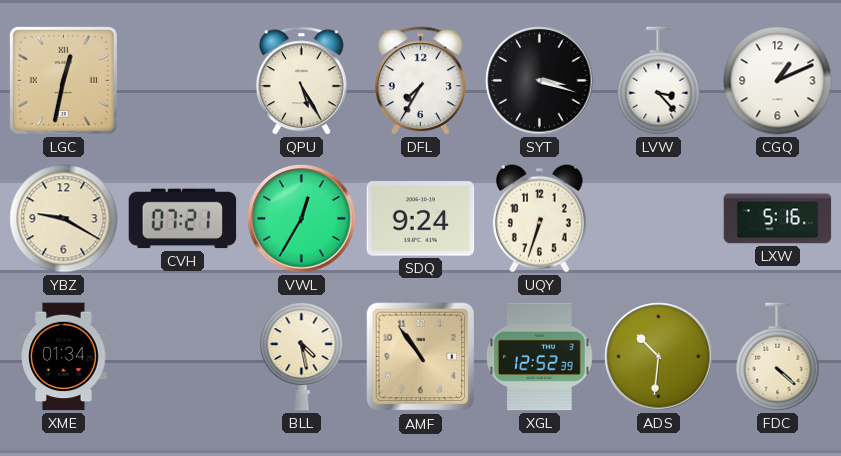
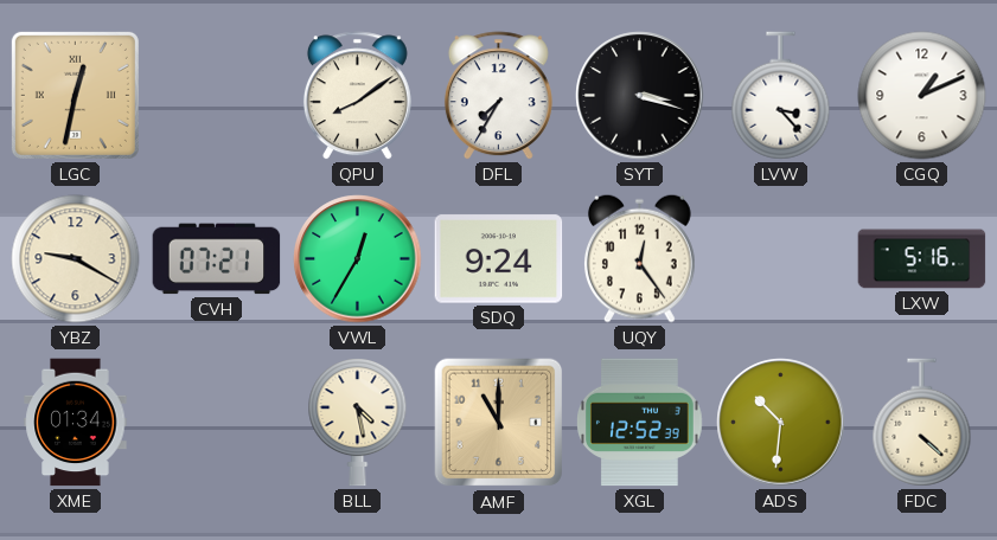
QPU: 5:25 -> 8:09
UQY: 6:33 -> 12:24
AMF: 10:54 -> 11:00
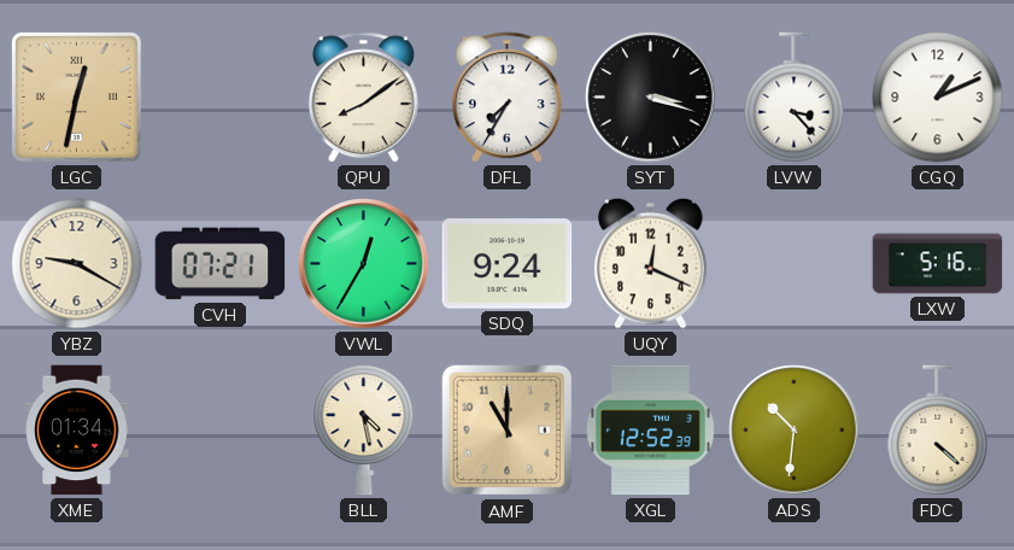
UQY: 12:24 -> 12:19
